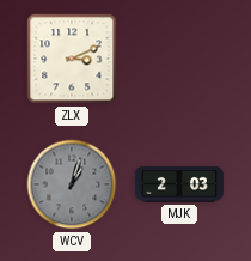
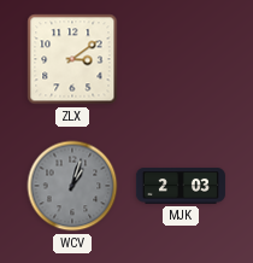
ZLX: 3:11 -> 3:09
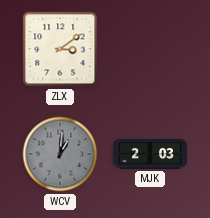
WCV: 1:03 -> 1:01
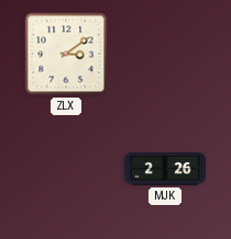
WCV: 1:01 -> none
MJK: 2:03 -> 2:26
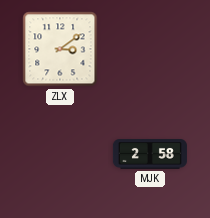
MJK: 2:26 -> 2:58
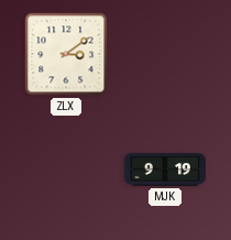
MJK: 2:58 -> 9:19
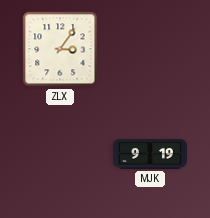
ZLX: 3:09 -> 3:06
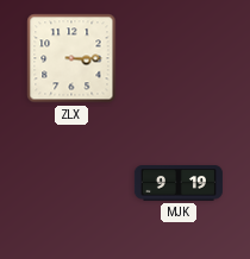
ZLX: 3:06 -> 3:15
